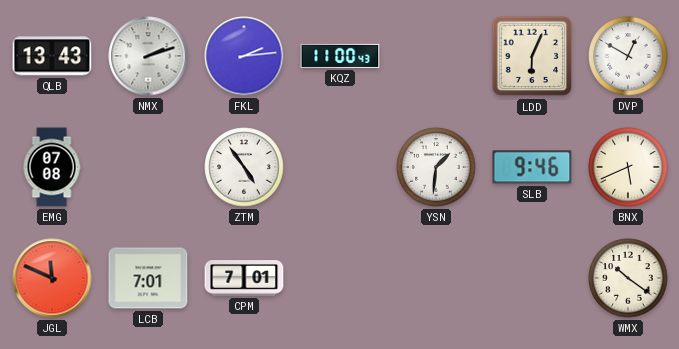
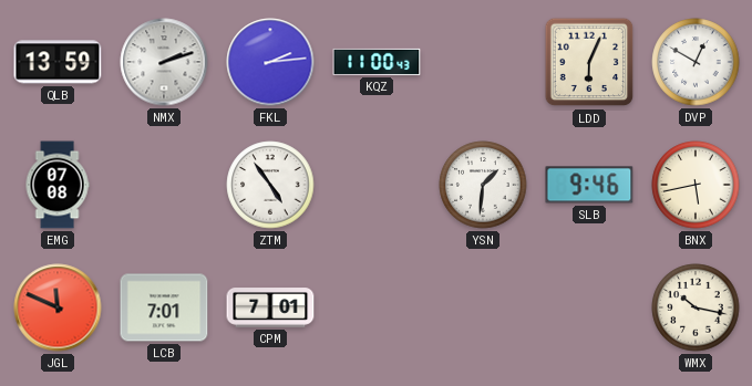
QLB: 13:43 -> 13:59
BNX: 5:41 -> 5:43
WMX: 10:21 -> 10:17
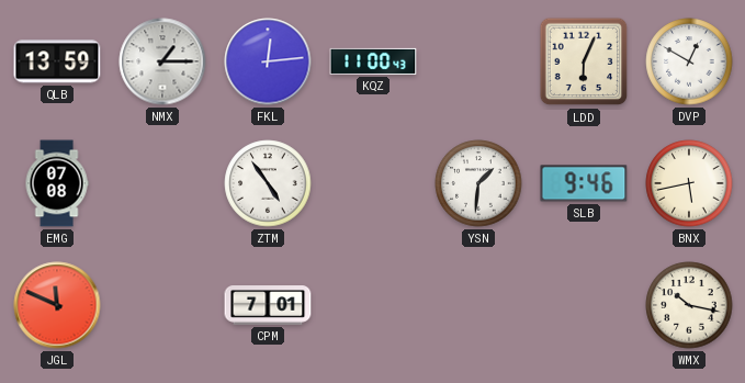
NMX: 2:12 -> 1:15
FKL: 2:14 -> 12:14
LCB: 7:01 -> none
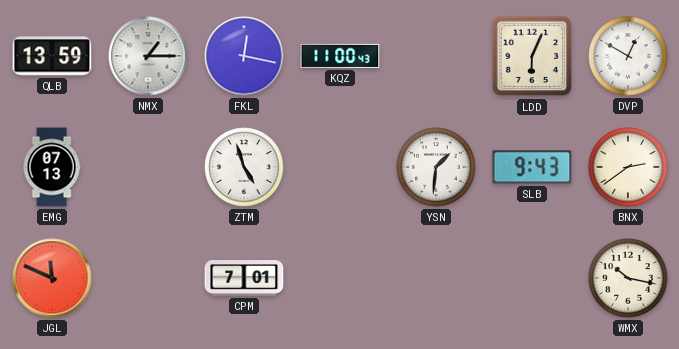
FKL: 12:14 -> 12:17
EMG: 07:08 -> 07:13
ZTM: 4:54 -> 4:57
SLB: 9:46 -> 9:43
BNX: 5:43 -> 2:39
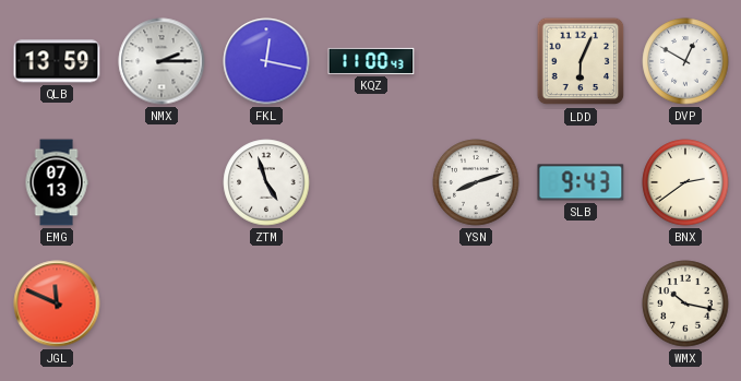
NMX: 1:15 -> 2:15
YSN: 1:31 -> 8:12
CPM: 7:01 -> none
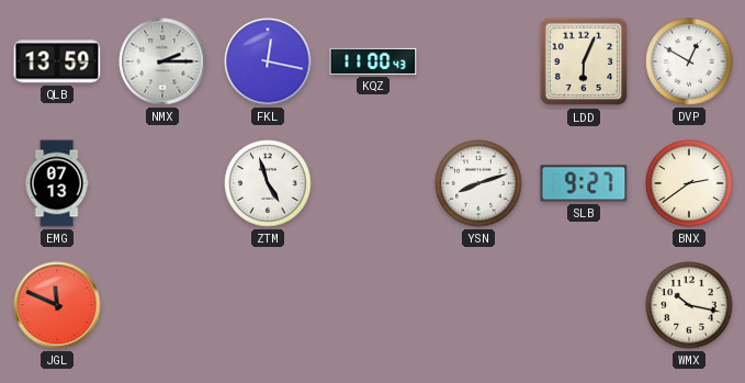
SLB: 9:43 -> 9:27
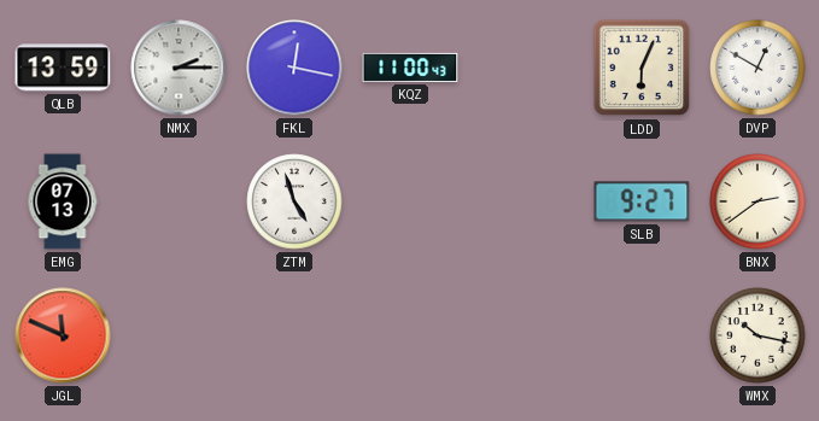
YSN: 8:12 -> none
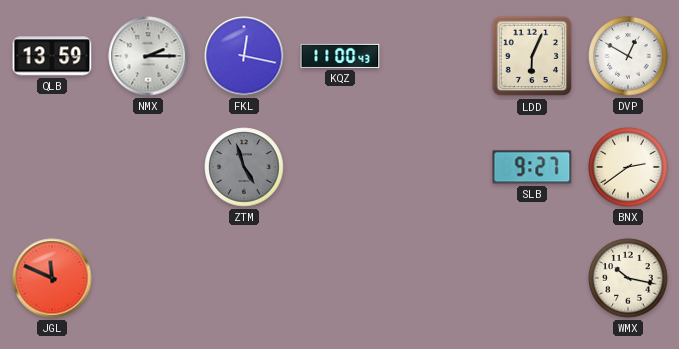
EMG: 07:13 -> none
ZTM dial: white -> grey
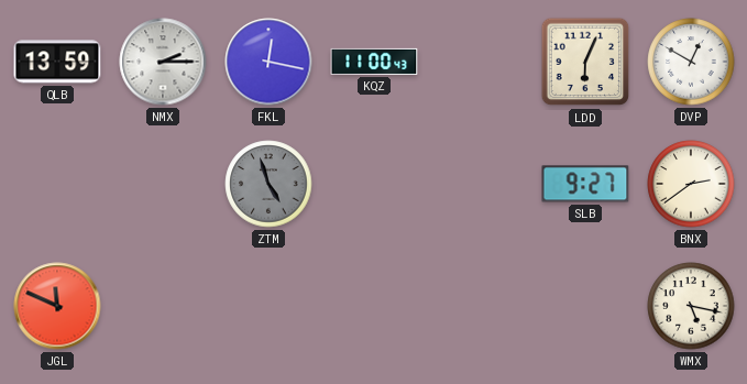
WMX: 10:17 -> 5:17
